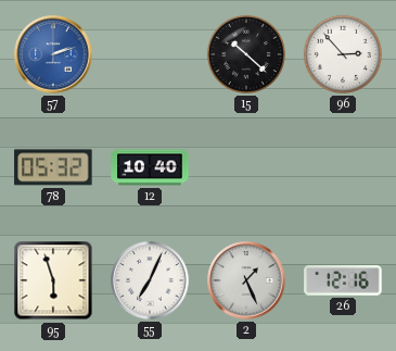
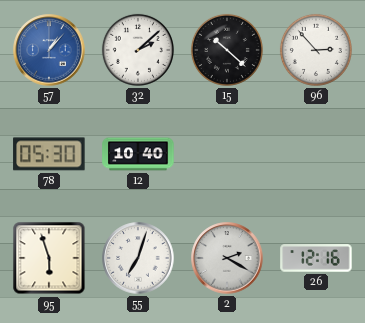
57: 2:12 -> 1:07
32: none -> 2:08
78: 05:32 -> 05:30
55: 7:04 -> 7:03
2: 1:26 -> 2:20
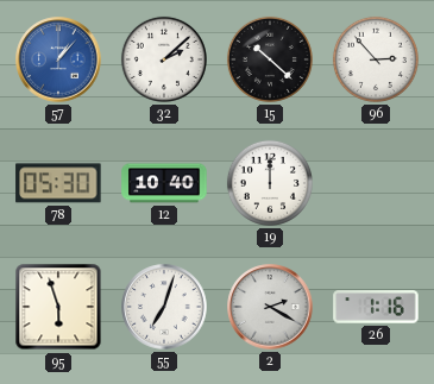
19: none -> 12:00
26: 12:16 -> 1:16
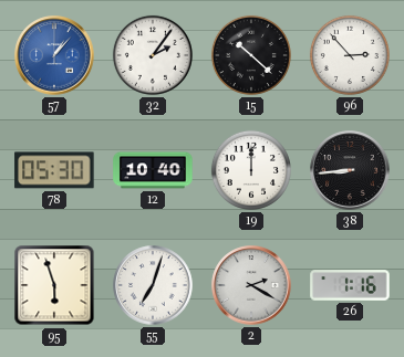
32: 2:08 -> 2:06
38: none -> 8:44
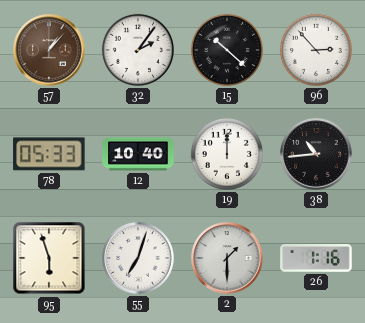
57 dial: blue -> brown
78: 05:30 -> 05:33
38: 8:44 -> 10:44
2: 2:20 -> 1:30
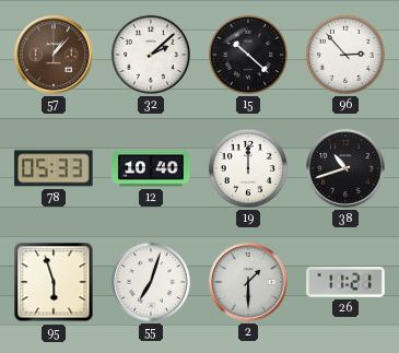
32: 2:06 -> 2:08
38: 10:44 -> 10:42
26: 1:16 -> 11:21
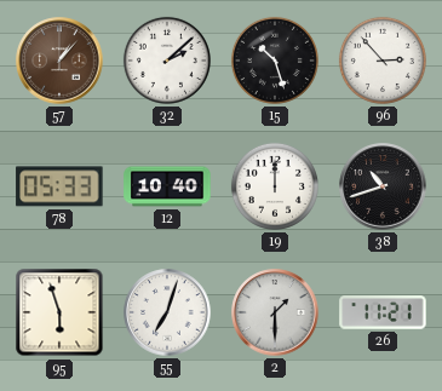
15: 10:22 -> 10:27
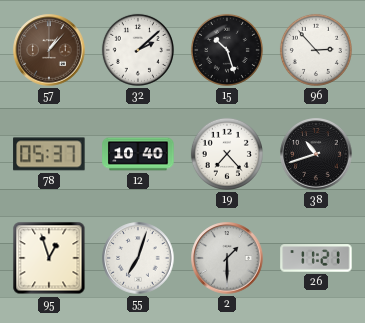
78: 05:33 -> 05:37
19: 12:00 -> 7:23
95: 5:57 -> 12:57
